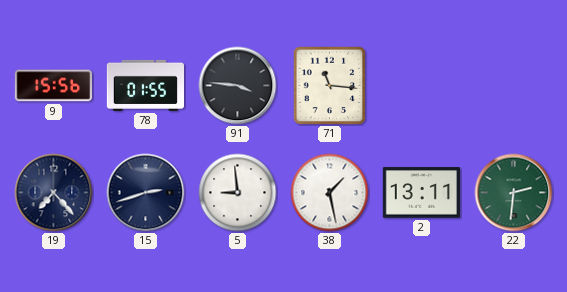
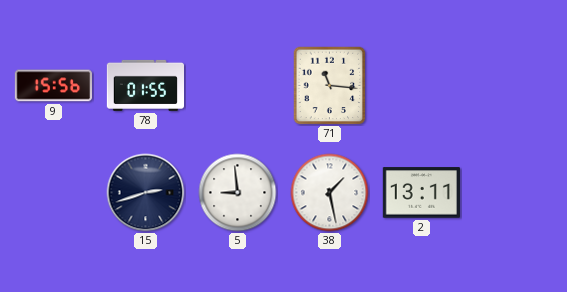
91: 3:46 -> none
19: 7:23 -> none
22: 2:31 -> none
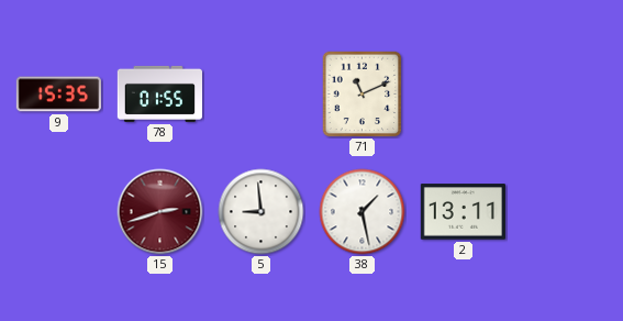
9: 15:56 -> 15:35
71: 11:16 -> 11:11
15 dial: navy -> burgundy
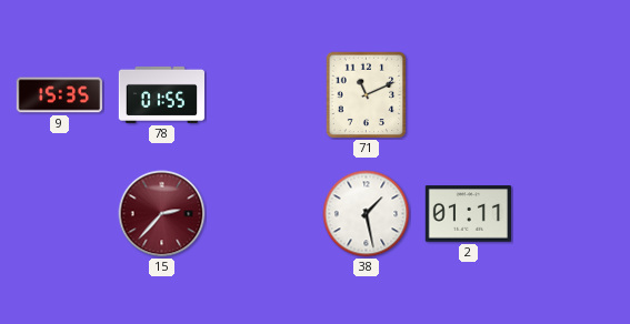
15: 2:42 -> 2:37
5: 8:59 -> none
2: 13:11 -> 01:11
